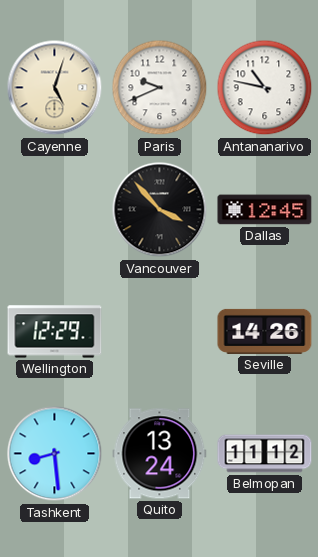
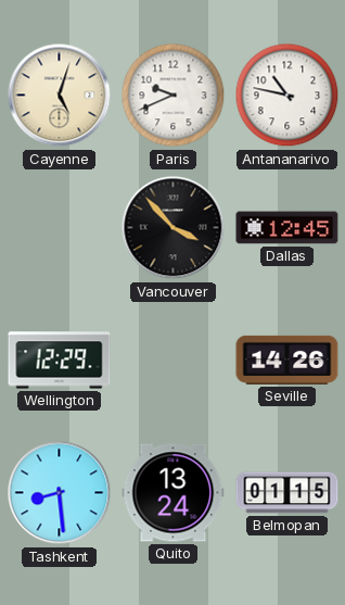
Belmopan: 11:12 -> 01:15
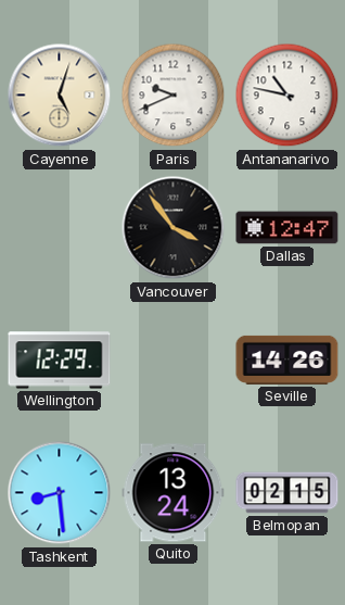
Vancouver: 3:53 -> 3:54
Dallas: 12:45 -> 12:47
Belmopan: 01:15 -> 02:15
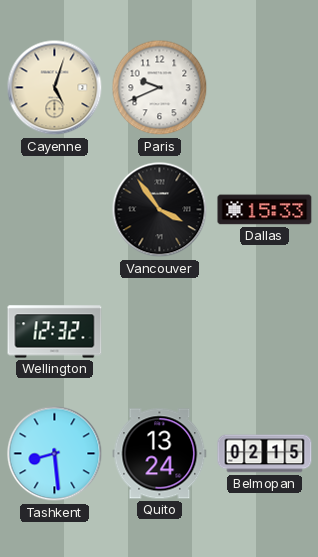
Antananarivo: 10:47 -> none
Dallas: 12:47 -> 15:33
Wellington: 12:29 -> 12:32
Seville: 14:26 -> none
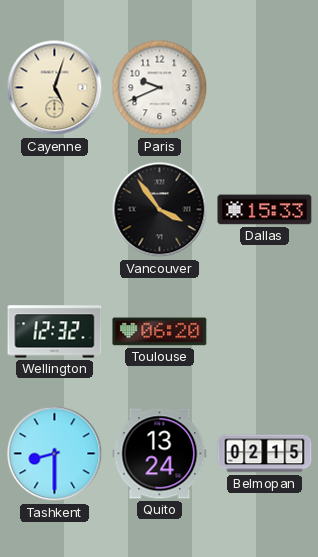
Toulouse: none -> 06:20
Tashkent: 8:29 -> 8:30
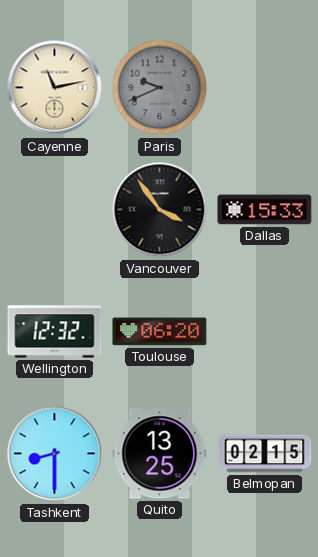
Cayenne: 5:03 -> 11:13
Paris dial: white -> grey
Quito: 13:24 -> 13:25
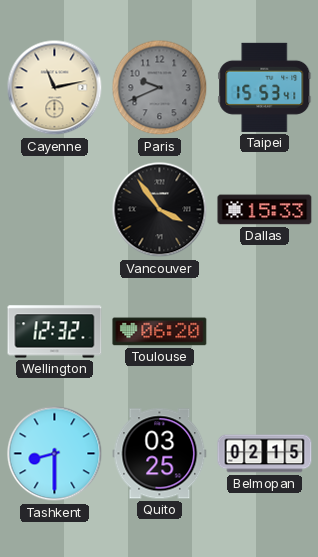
Taipei: none -> 15:53
Quito: 13:25 -> 03:25
